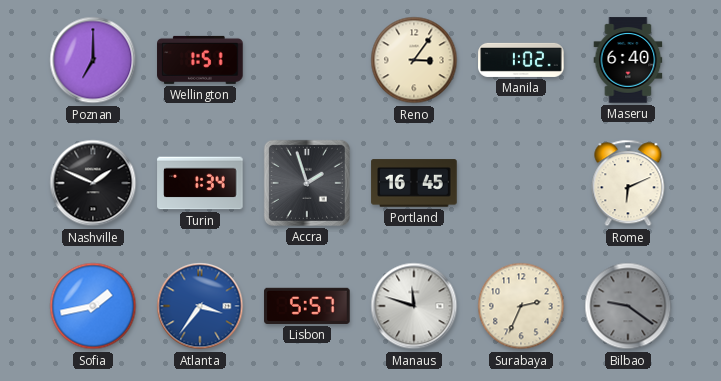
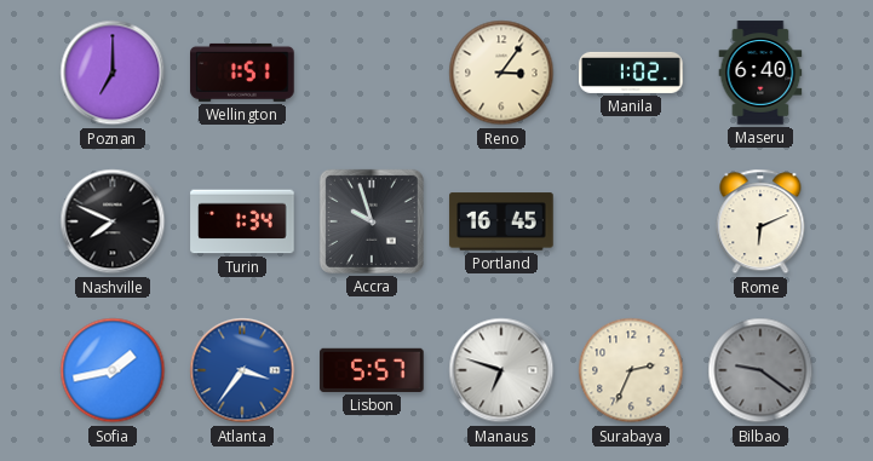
Nashville: 1:49 -> 7:49
Accra: 1:57 -> 9:57
Manaus: 11:48 -> 6:48
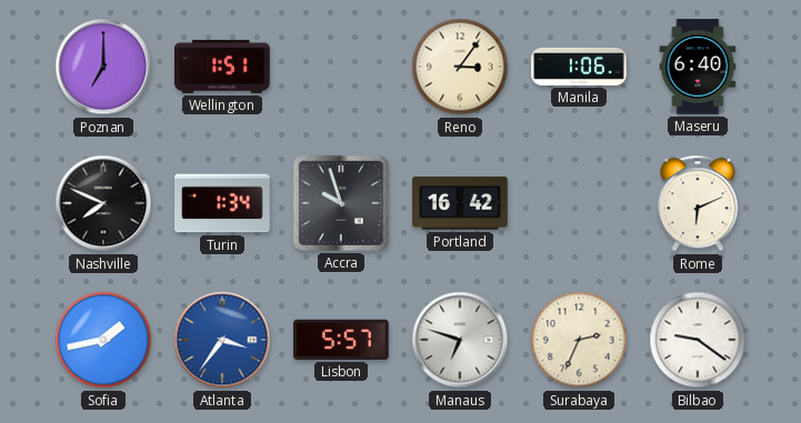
Manila: 1:02 -> 1:06
Portland: 16:45 -> 16:42
Bilbao dial: grey -> white
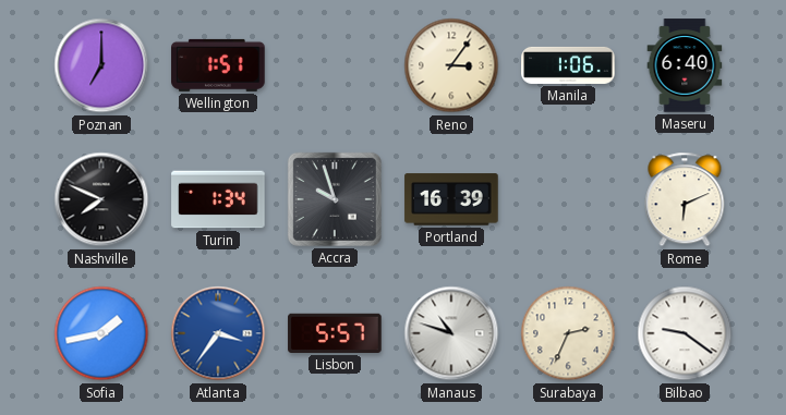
Portland: 16:42 -> 16:39
Manaus: 6:48 -> 10:48
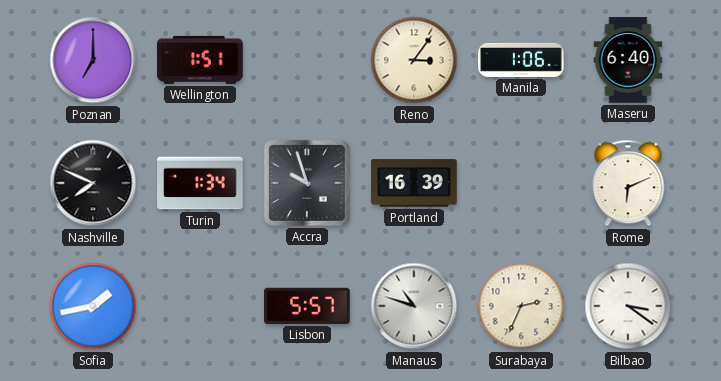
Atlanta: 3:36 -> none
Bilbao: 9:21 -> 3:21
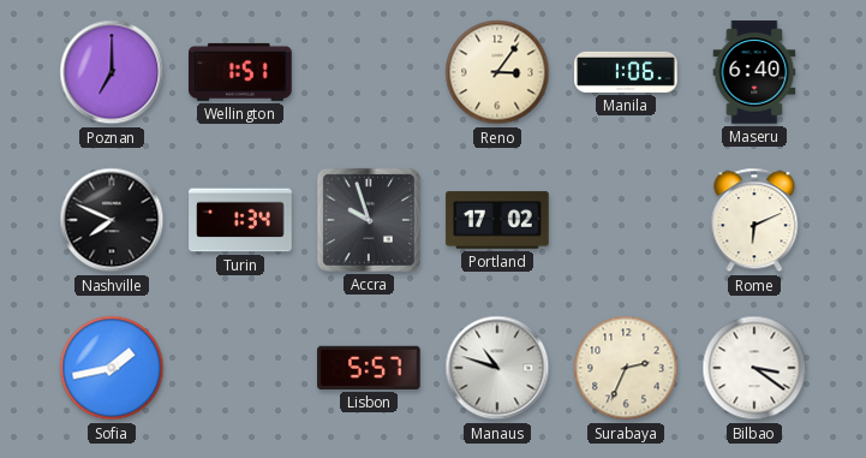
Portland: 16:39 -> 17:02
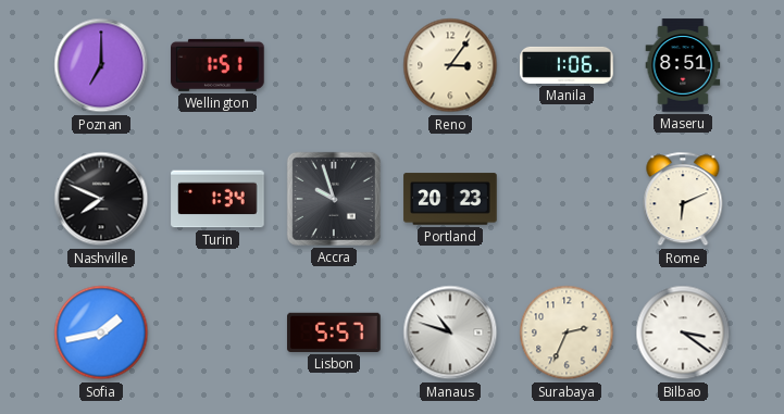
Maseru: 6:40 -> 8:51
Portland: 17:02 -> 20:23
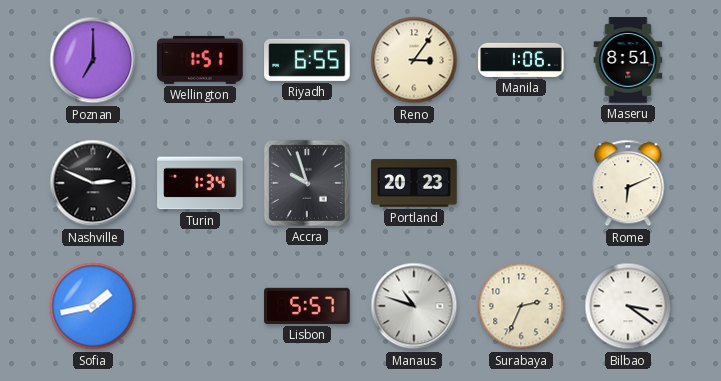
Riyadh: none -> 6:55
Nashville: 7:49 -> 2:49
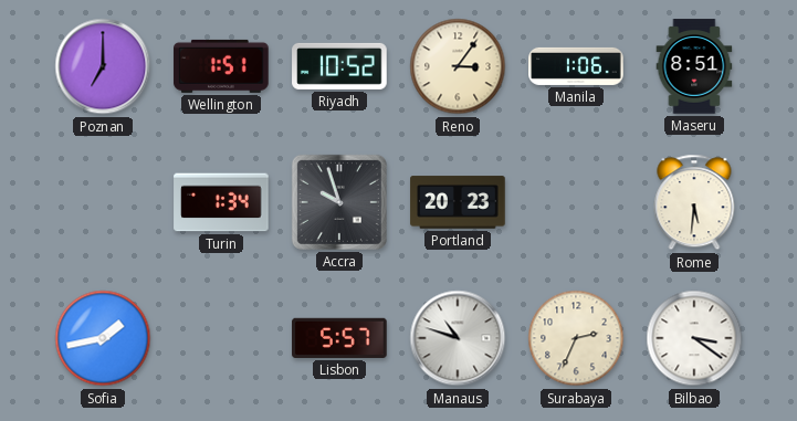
Riyadh: 6:55 -> 10:52
Nashville: 2:49 -> none
Rome: 6:11 -> 5:31
